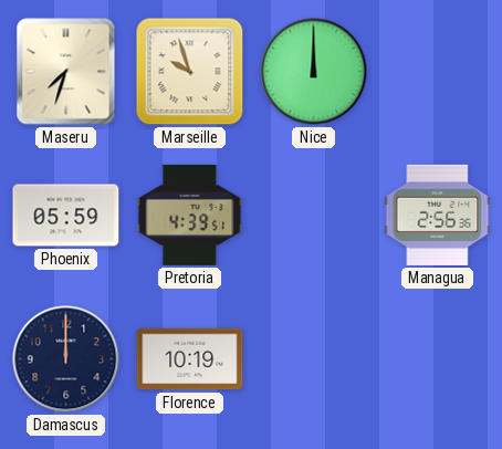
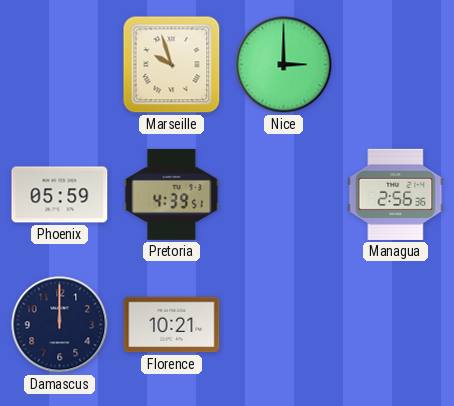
Maseru: 7:33 -> none
Nice: 12:00 -> 3:00
Florence: 10:19 -> 10:21
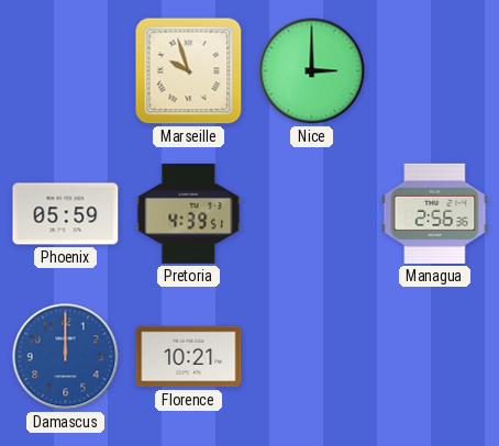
Damascus dial: navy -> blue
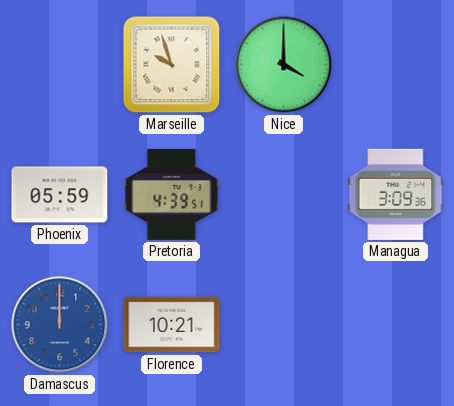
Nice: 3:00 -> 4:00
Managua: 2:56 -> 3:09
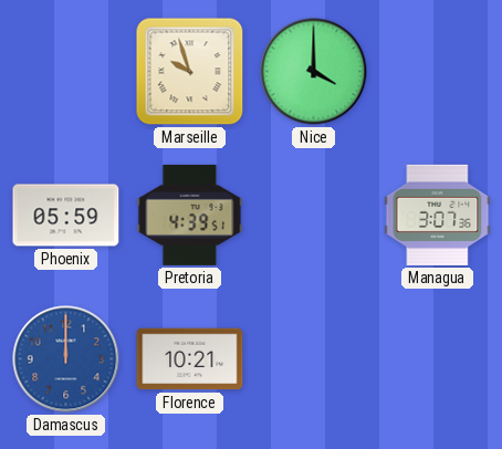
Managua: 3:09 -> 3:07
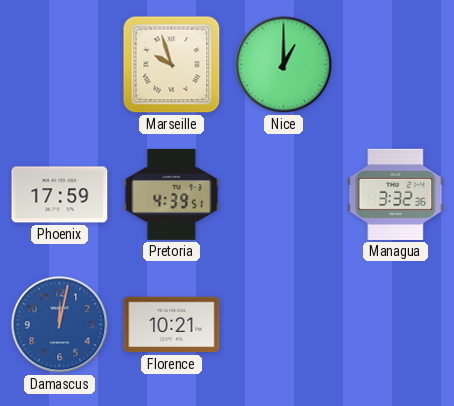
Nice: 4:00 -> 1:00
Phoenix: 05:59 -> 17:59
Managua: 3:07 -> 3:32
Damascus: 12:00 -> 12:02
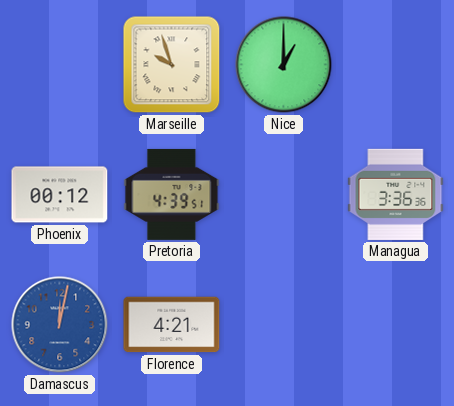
Phoenix: 17:59 -> 00:12
Managua: 3:32 -> 3:36
Florence: 10:21 -> 4:21
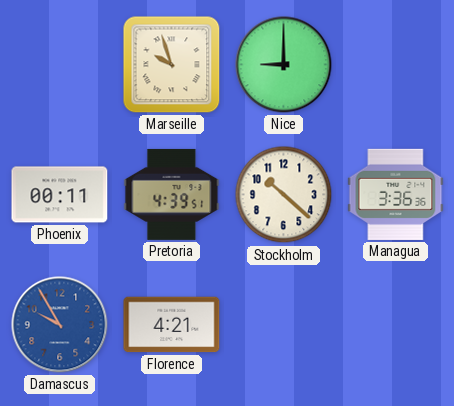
Nice: 1:00 -> 9:00
Phoenix: 00:12 -> 00:11
Stockholm: none -> 10:22
Damascus: 12:02 -> 9:55
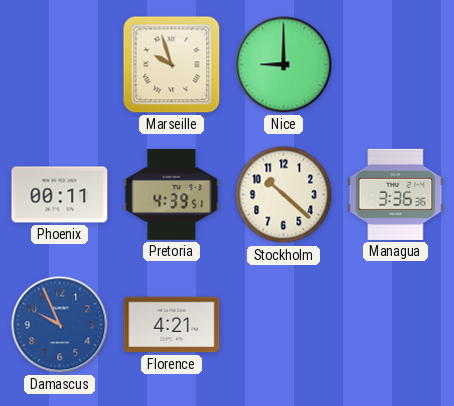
Damascus: 9:55 -> 9:56
